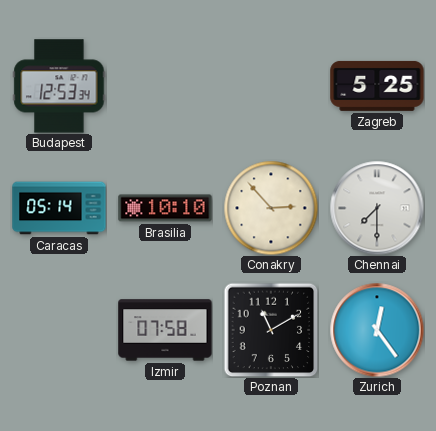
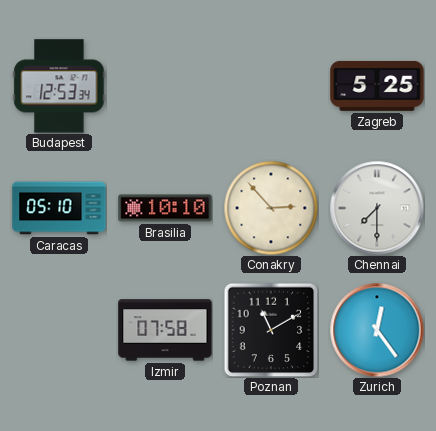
Caracas: 05:14 -> 05:10
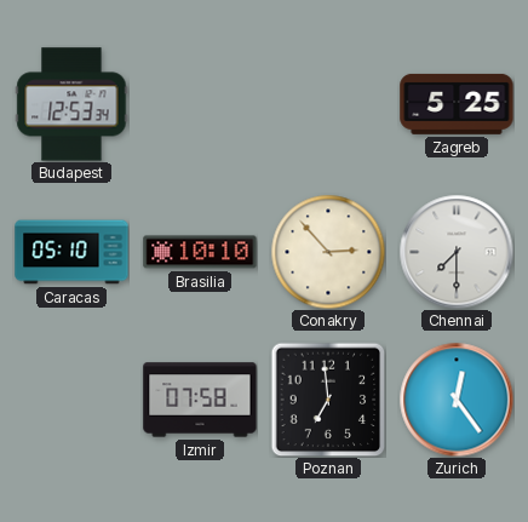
Poznan: 11:10 -> 6:59
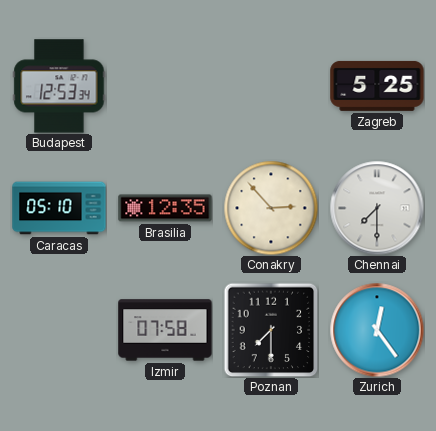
Brasilia: 10:10 -> 12:35
Poznan: 6:59 -> 7:30
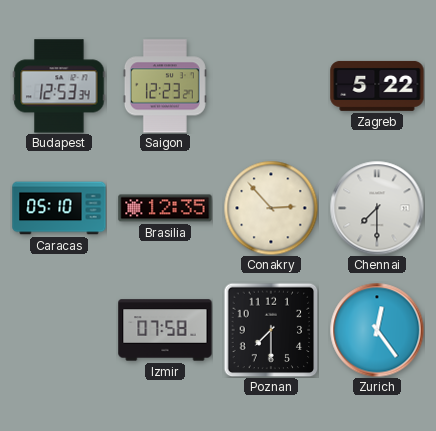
Saigon: none -> 12:23
Zagreb: 5:25 -> 5:22
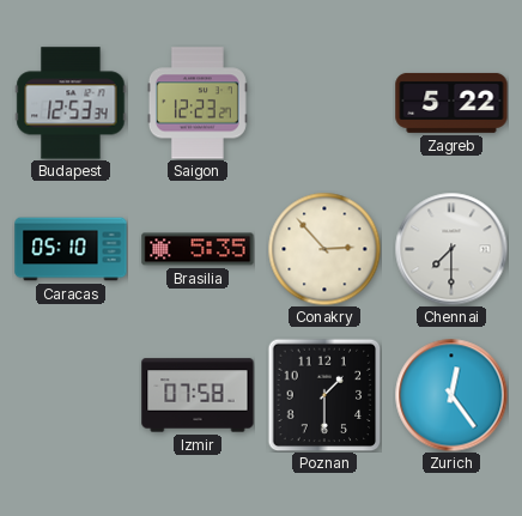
Brasilia: 12:35 -> 5:35
Poznan: 7:30 -> 1:30
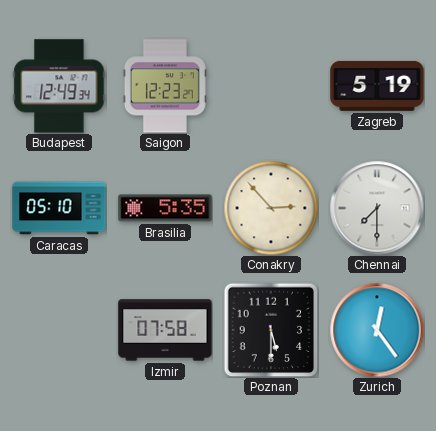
Budapest: 12:53 -> 12:49
Zagreb: 5:22 -> 5:19
Poznan: 1:30 -> 5:30
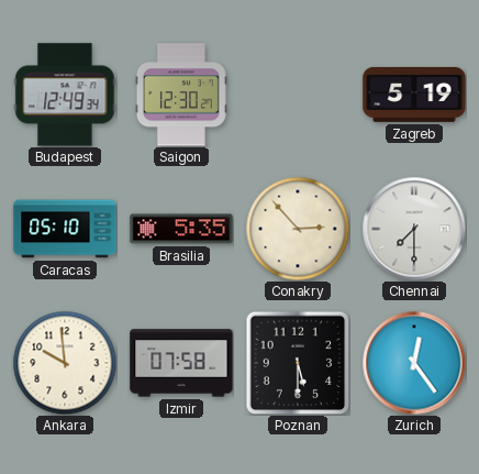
Saigon: 12:23 -> 12:30
Ankara: none -> 9:59
